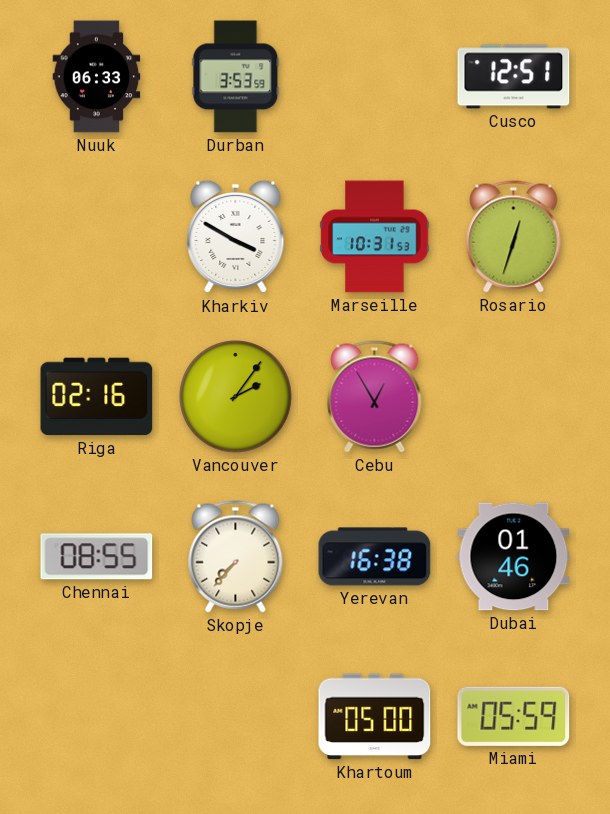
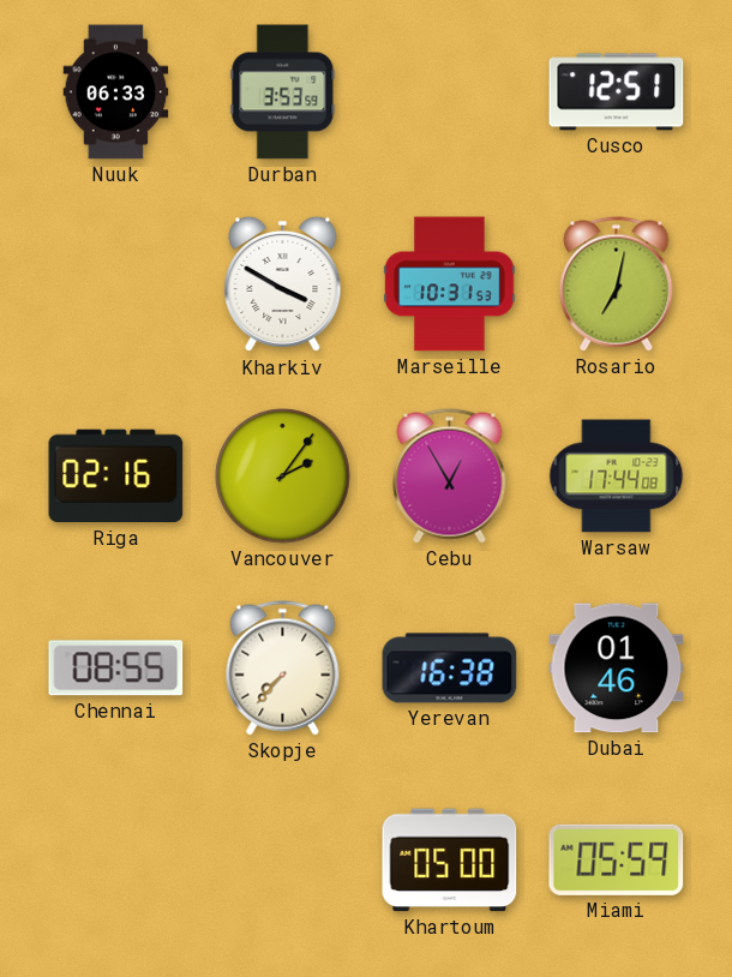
Rosario: 12:33 -> 7:02
Warsaw: none -> 17:44
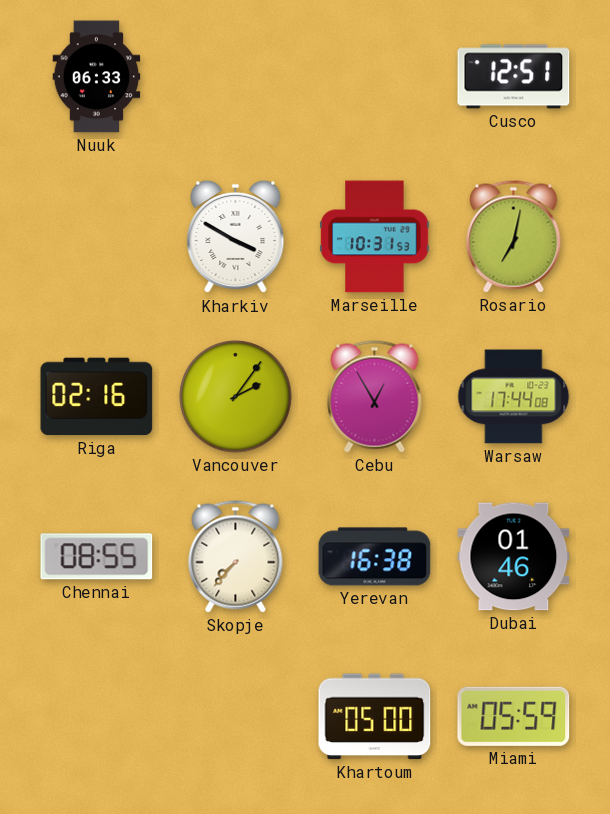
Durban: 3:53 -> none
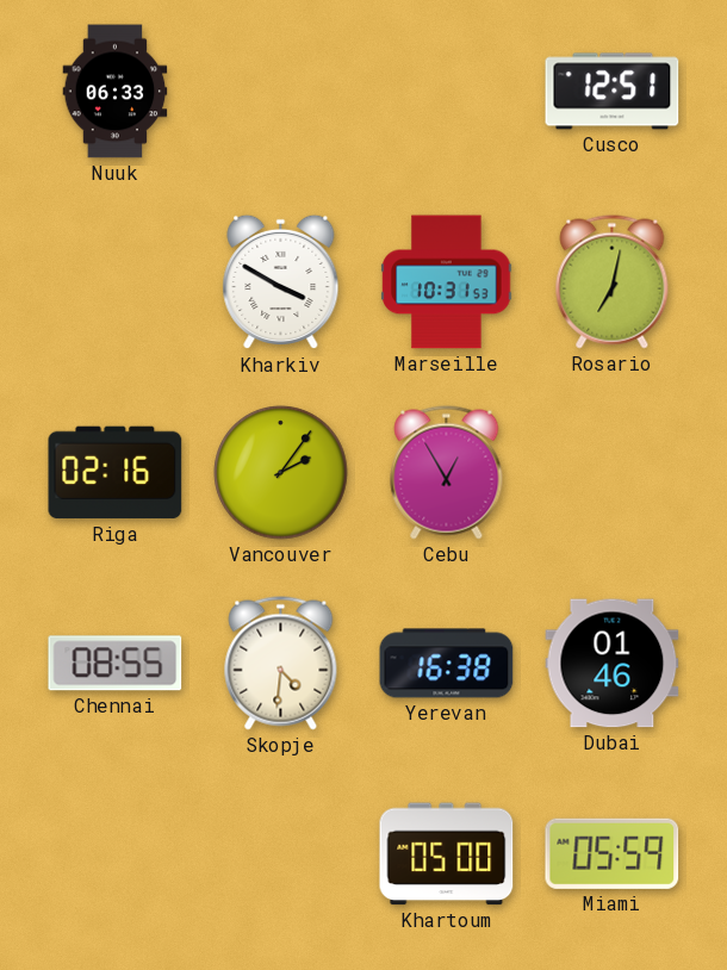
Warsaw: 17:44 -> none
Skopje: 7:37 -> 4:31
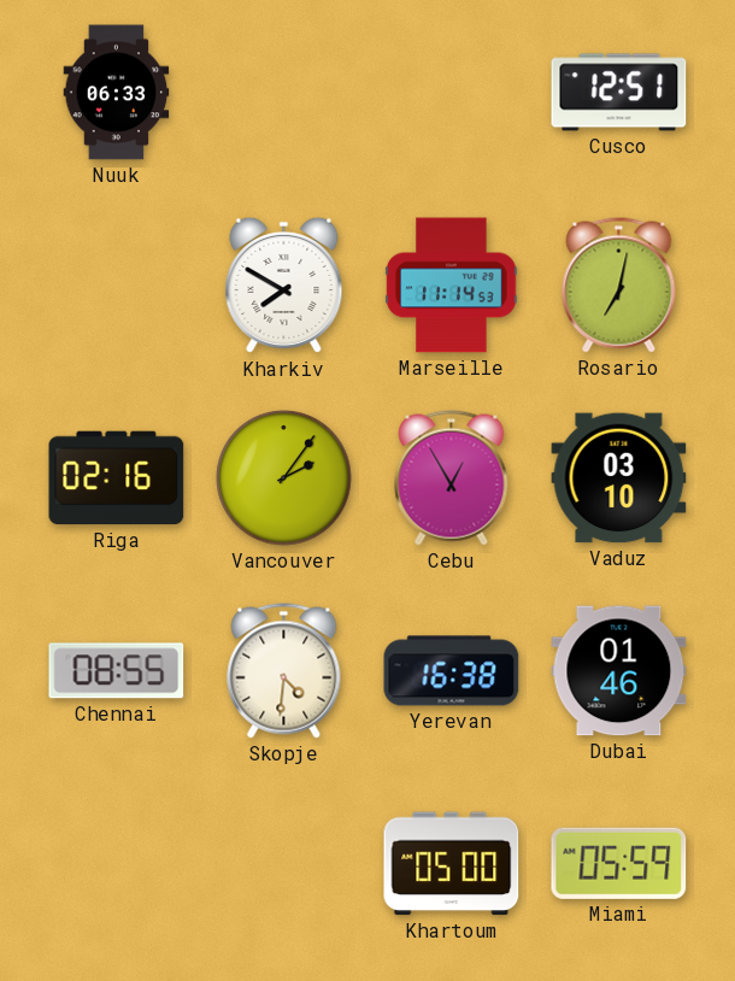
Kharkiv: 3:50 -> 7:50
Marseille: 10:31 -> 11:14
Vaduz: none -> 03:10
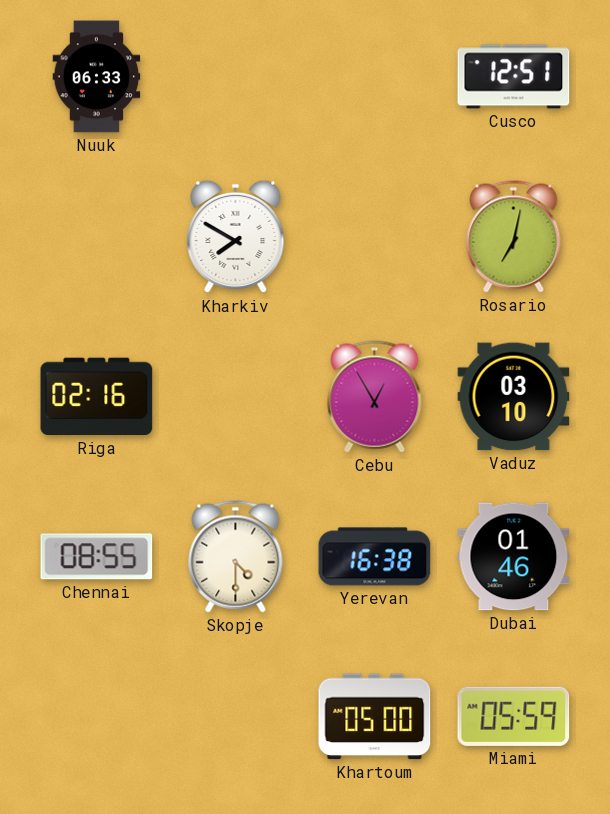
Marseille: 11:14 -> none
Vancouver: 2:06 -> none
Skopje: 4:31 -> 4:30
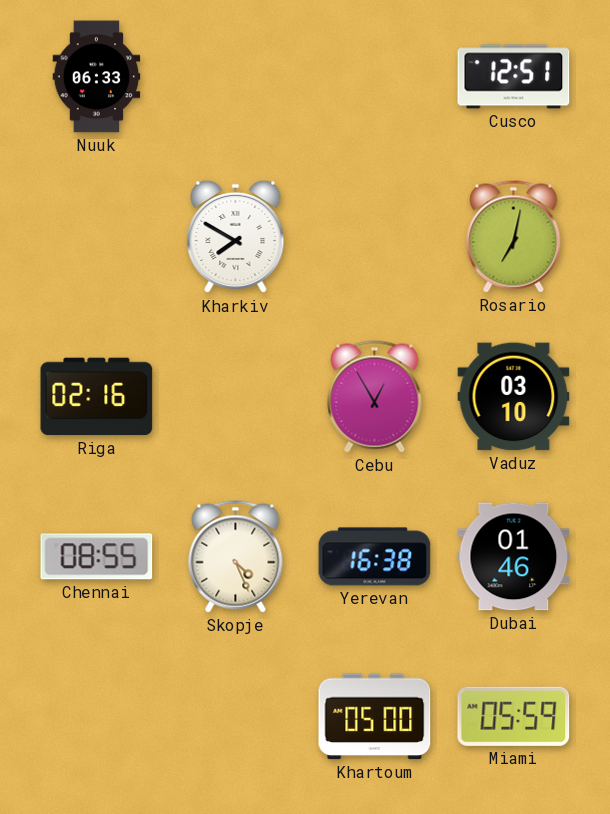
Skopje: 4:30 -> 4:26
